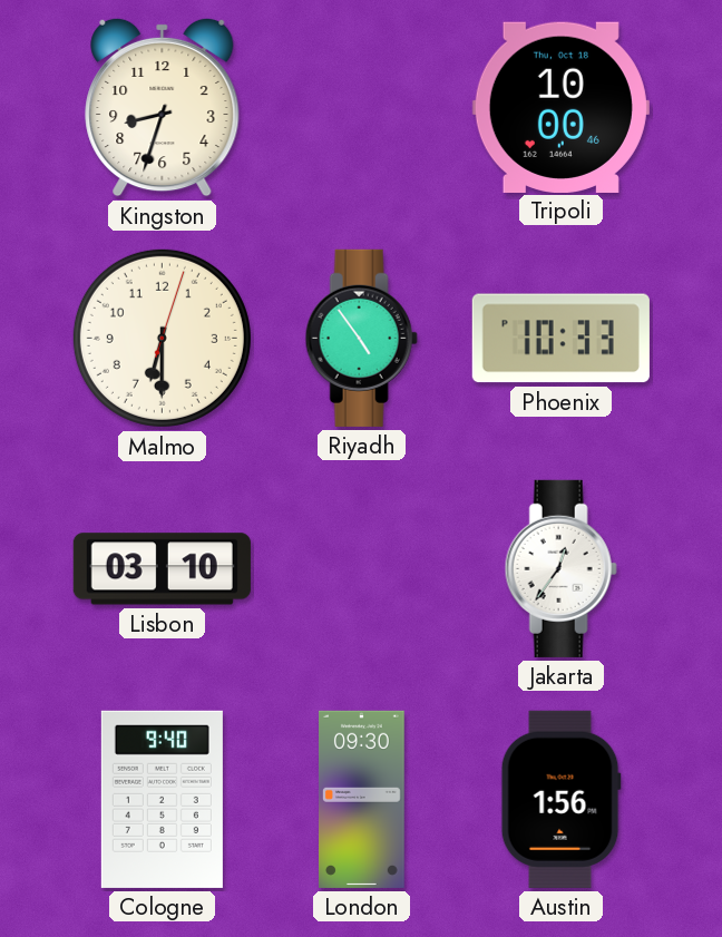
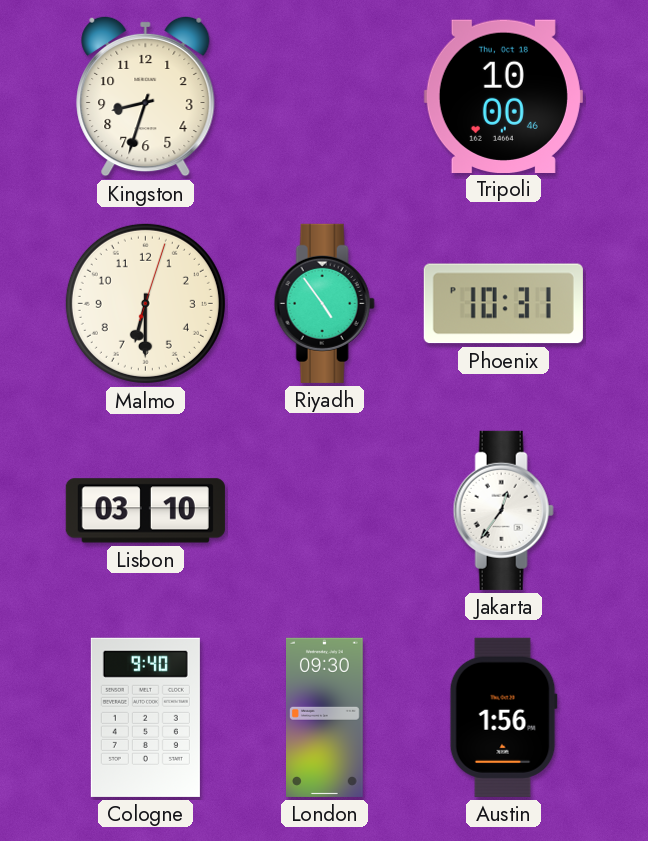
Phoenix: 10:33 -> 10:31
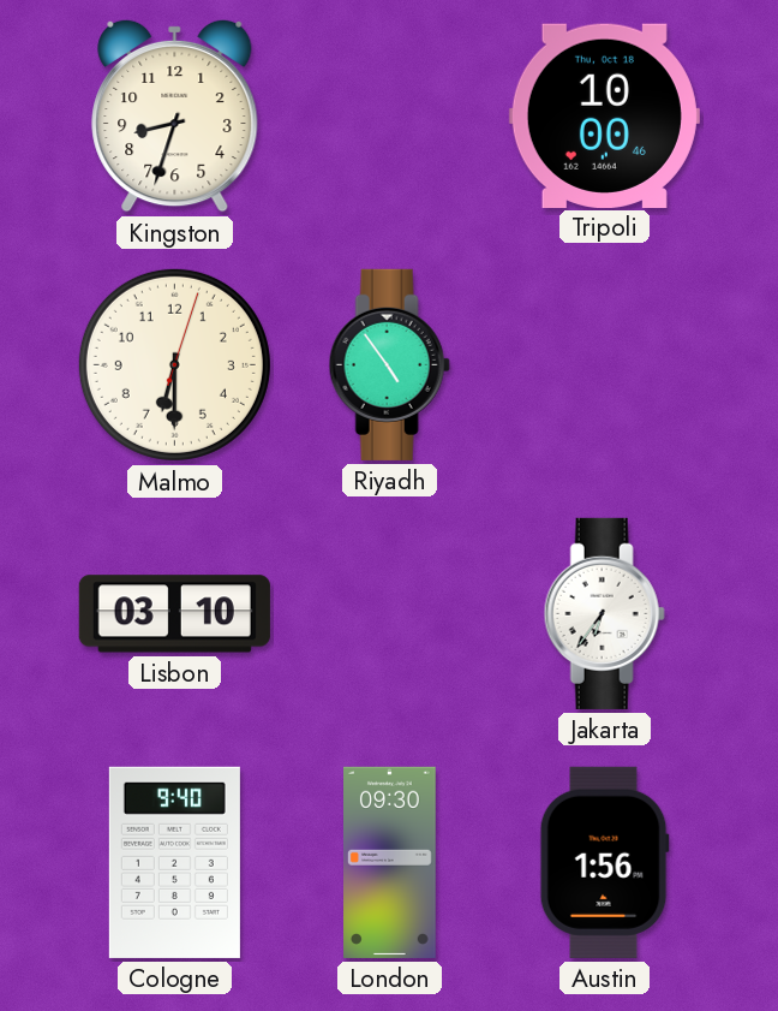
Phoenix: 10:31 -> none
Jakarta: 12:36 -> 6:36
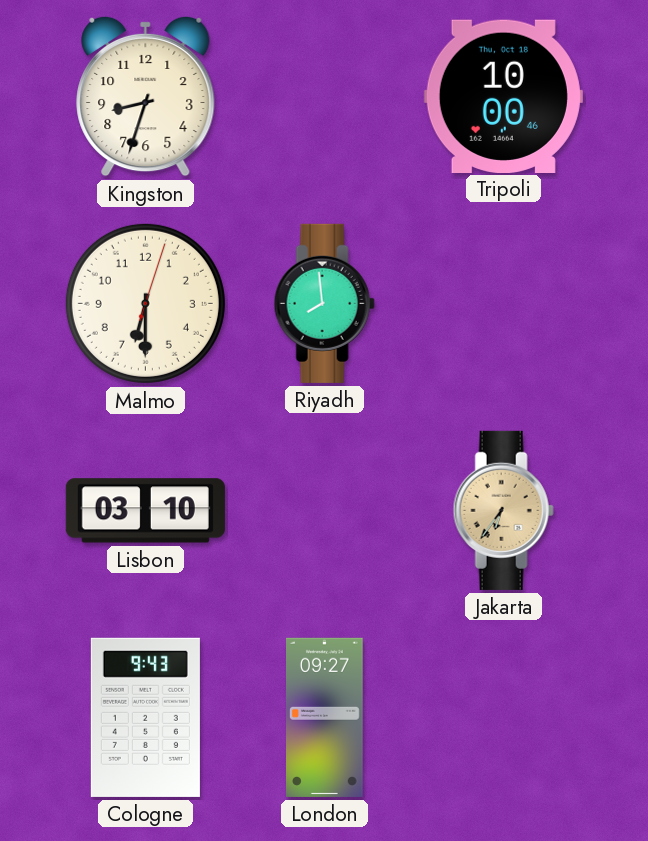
Riyadh: 4:54 -> 7:59
Jakarta dial: white -> champagne
Cologne: 9:40 -> 9:43
London: 09:30 -> 09:27
Austin: 1:56 -> none
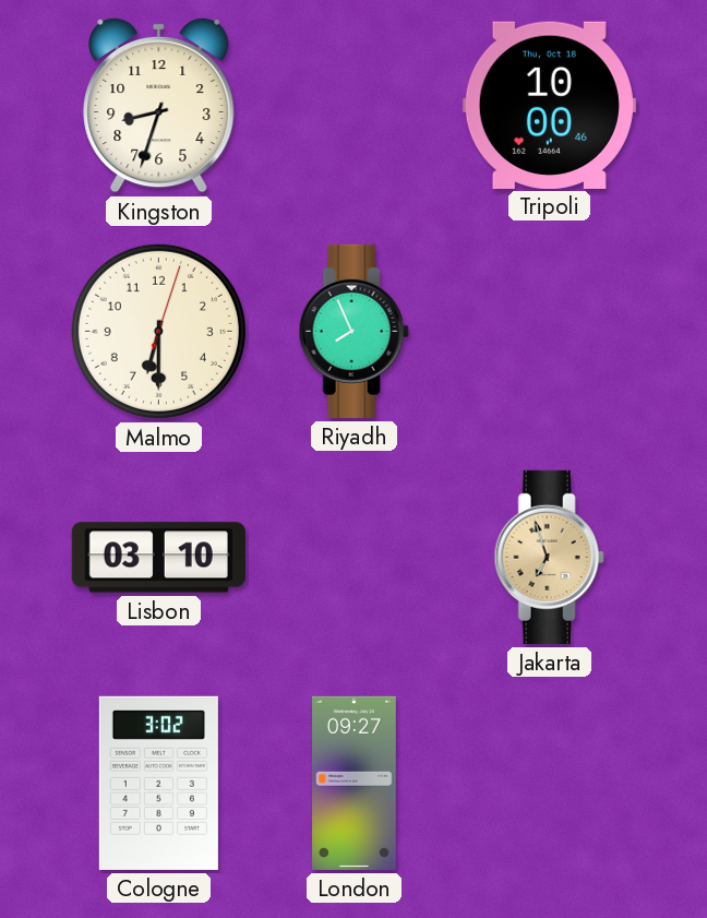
Riyadh: 7:59 -> 7:56
Jakarta: 6:36 -> 6:57
Cologne: 9:43 -> 3:02
